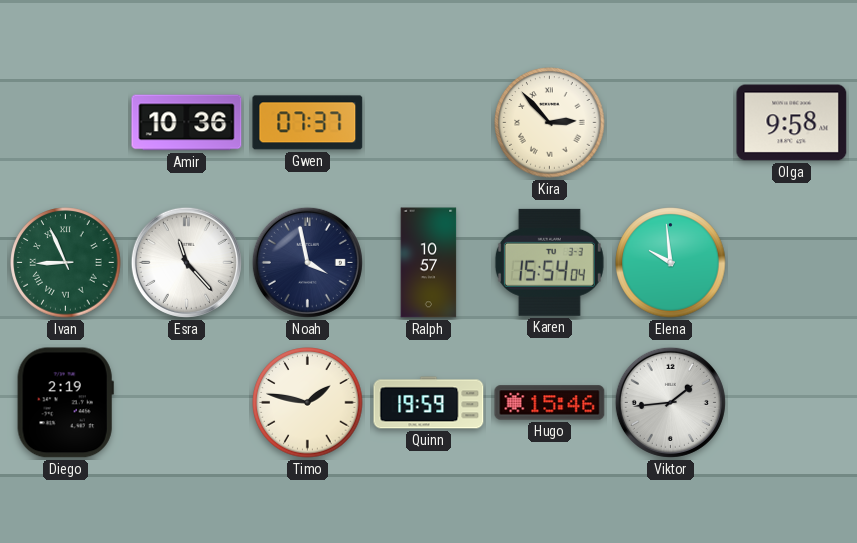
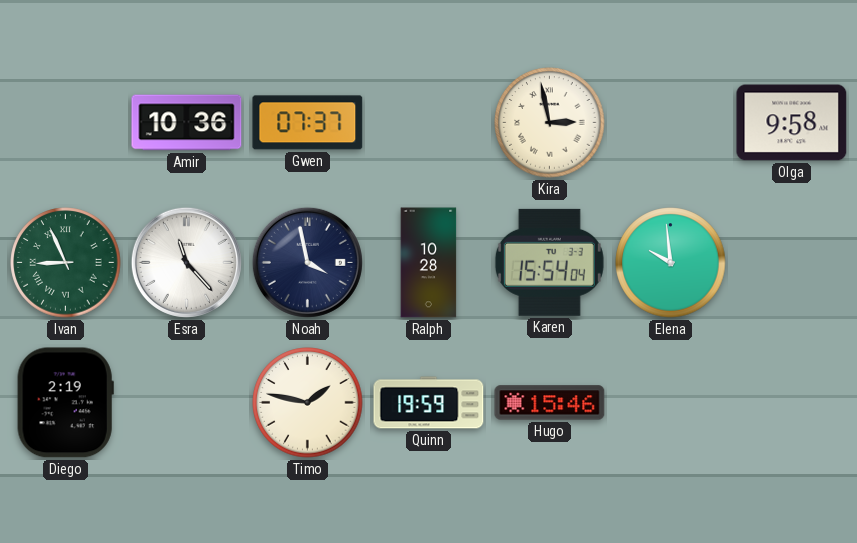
Kira: 2:53 -> 2:58
Ralph: 10:57 -> 10:28
Viktor: 1:44 -> none
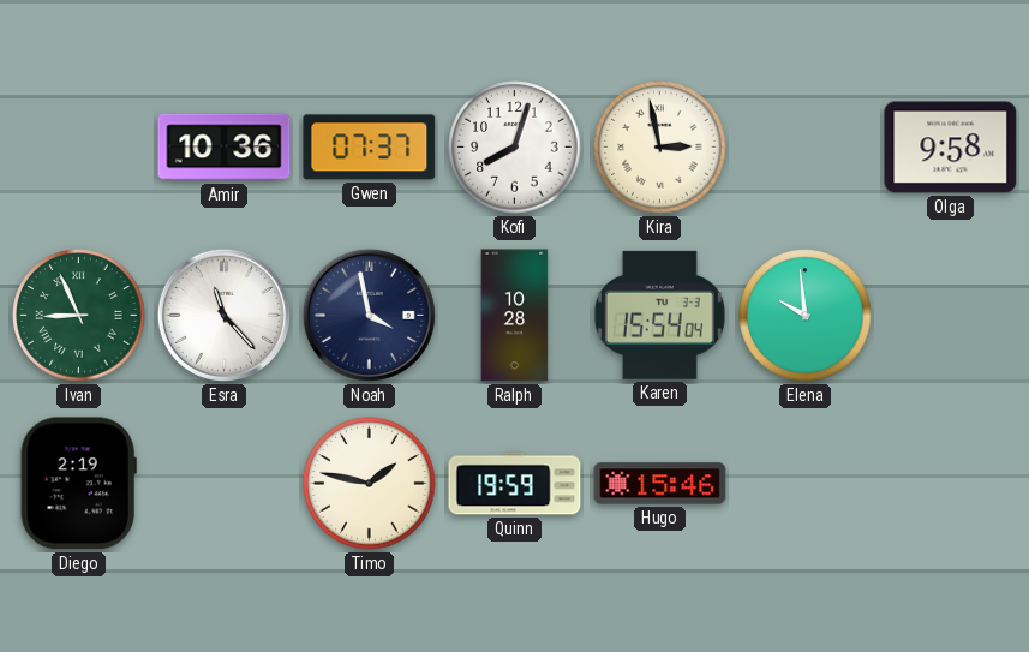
Kofi: none -> 8:03
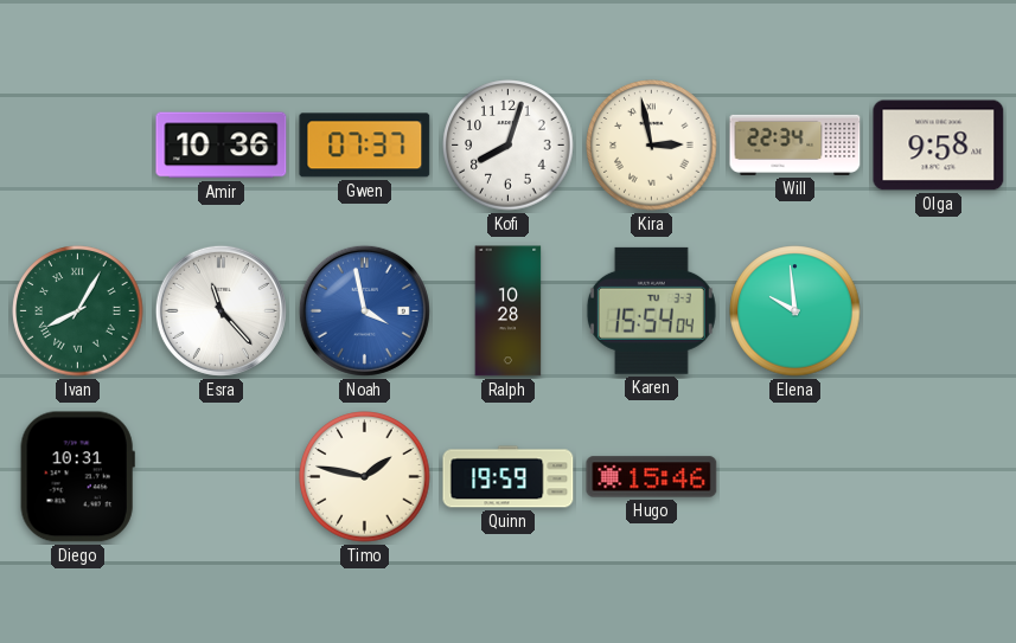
Will: none -> 22:34
Ivan: 8:56 -> 8:05
Noah dial: navy -> blue
Diego: 2:19 -> 10:31
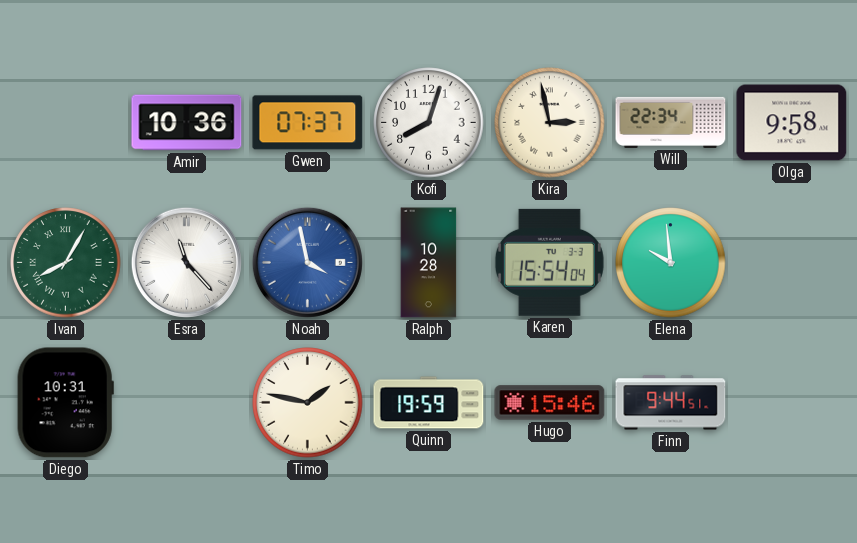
Finn: none -> 9:44
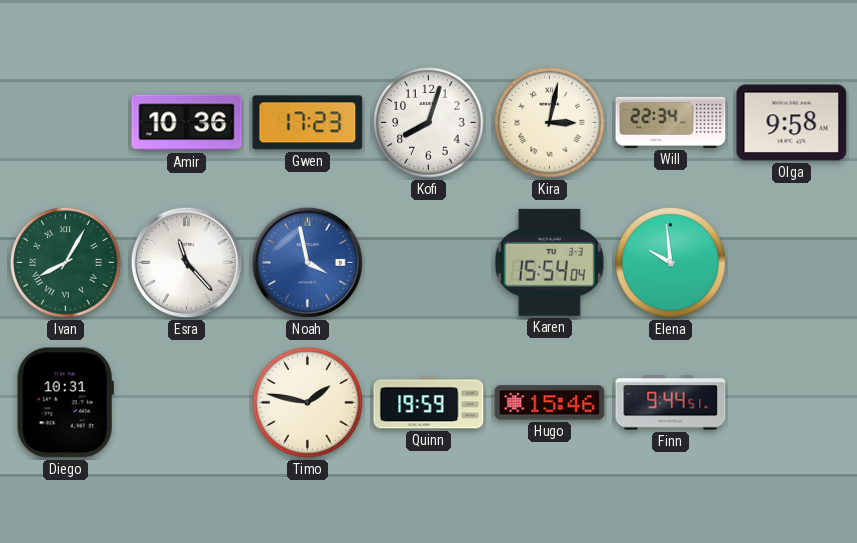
Gwen: 07:37 -> 17:23
Kira: 2:58 -> 3:02
Ralph: 10:28 -> none
